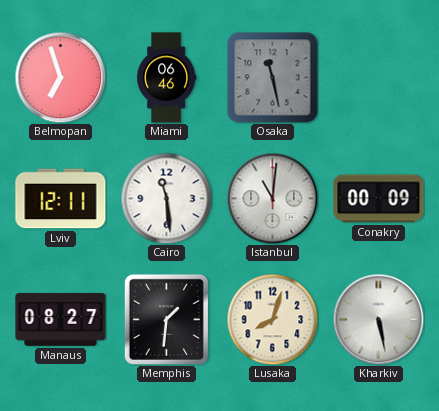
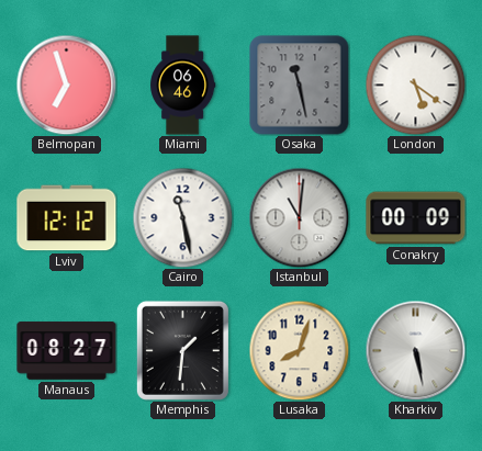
London: none -> 5:21
Lviv: 12:11 -> 12:12
Cairo: 11:29 -> 11:28
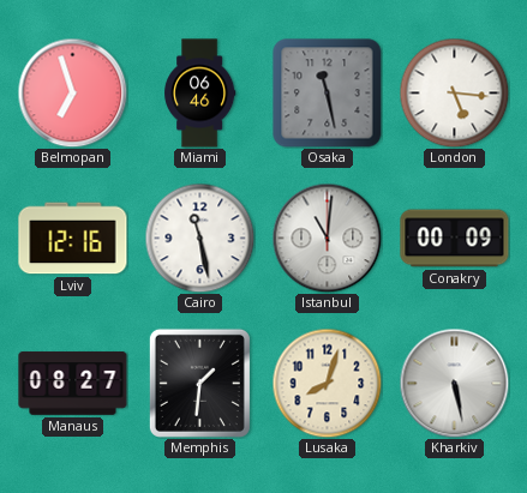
London: 5:21 -> 5:16
Lviv: 12:12 -> 12:16
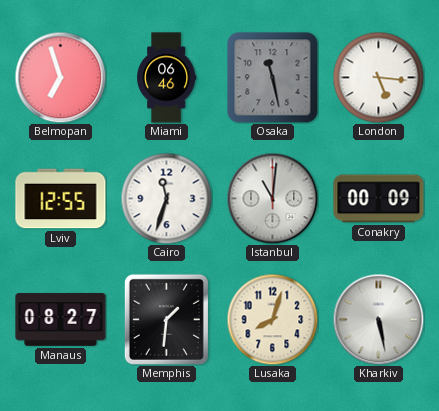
Lviv: 12:16 -> 12:55
Cairo: 11:28 -> 11:33
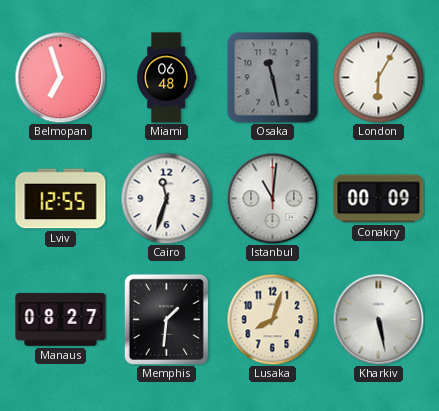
Miami: 06:46 -> 06:48
London: 5:16 -> 6:05
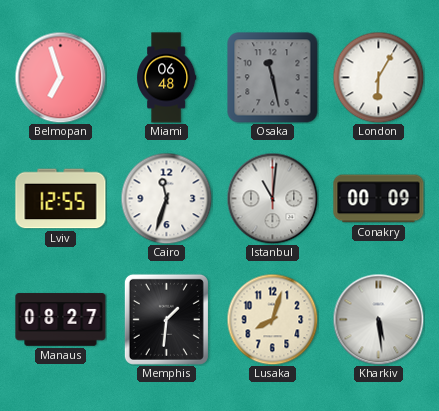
Kharkiv: 5:28 -> 5:29
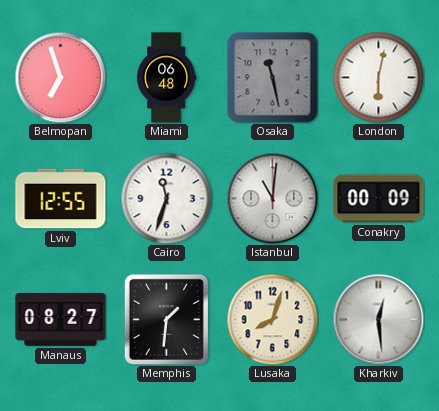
London: 6:05 -> 6:02
Kharkiv: 5:29 -> 12:29
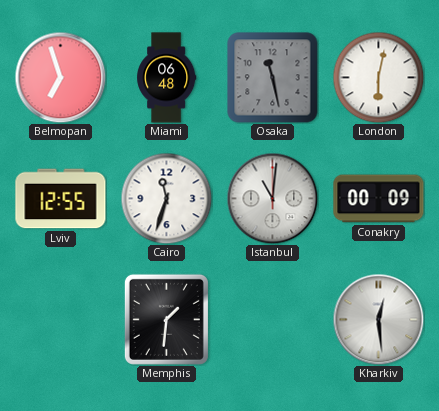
Manaus: 08:27 -> none
Lusaka: 8:03 -> none
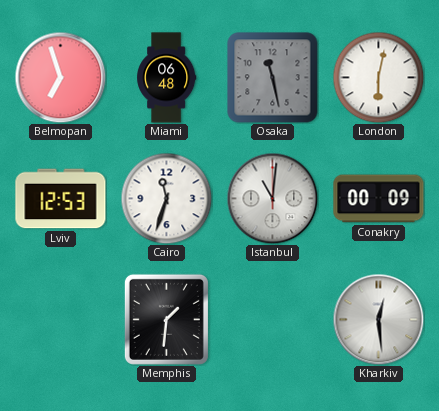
Lviv: 12:55 -> 12:53
